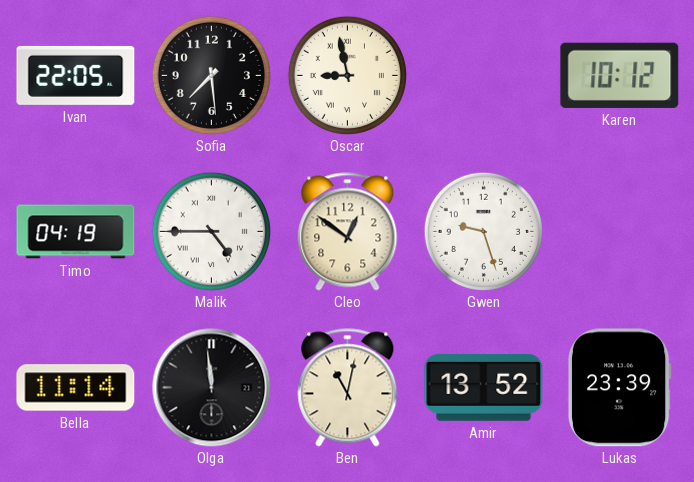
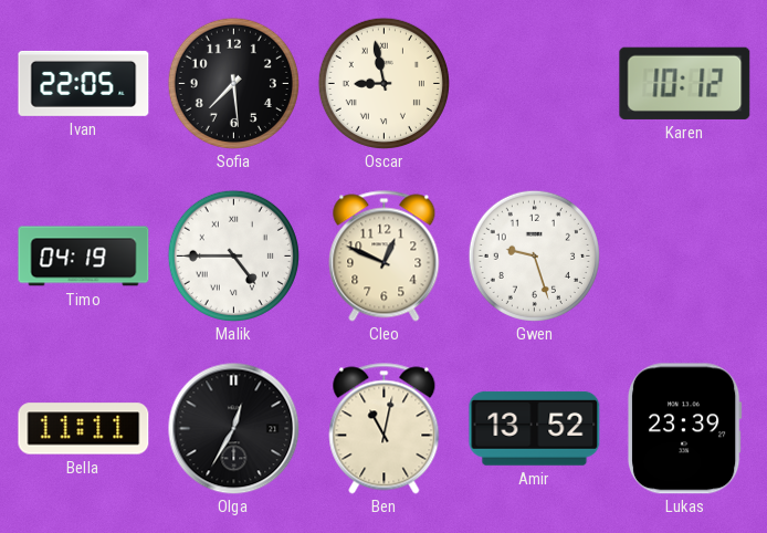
Cleo: 12:51 -> 12:49
Bella: 11:14 -> 11:11
Olga: 11:59 -> 12:35
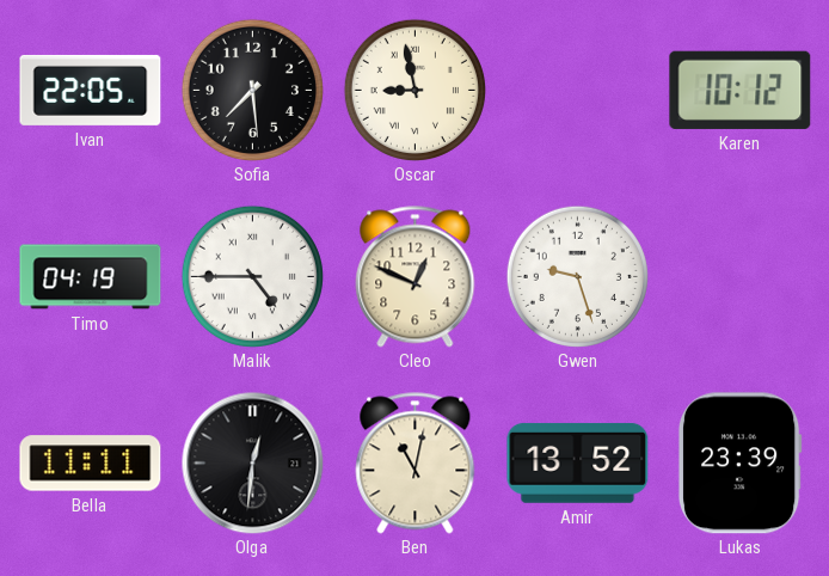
Olga: 12:35 -> 12:31
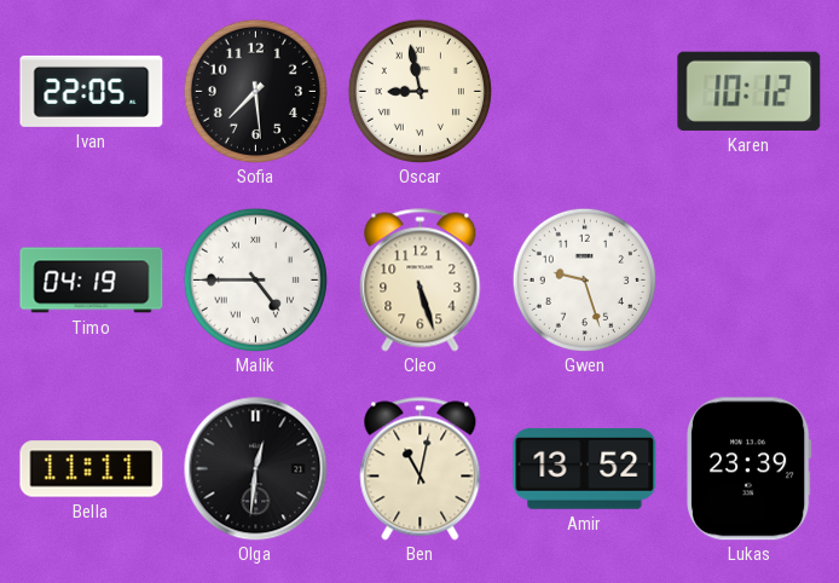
Cleo: 12:49 -> 5:27
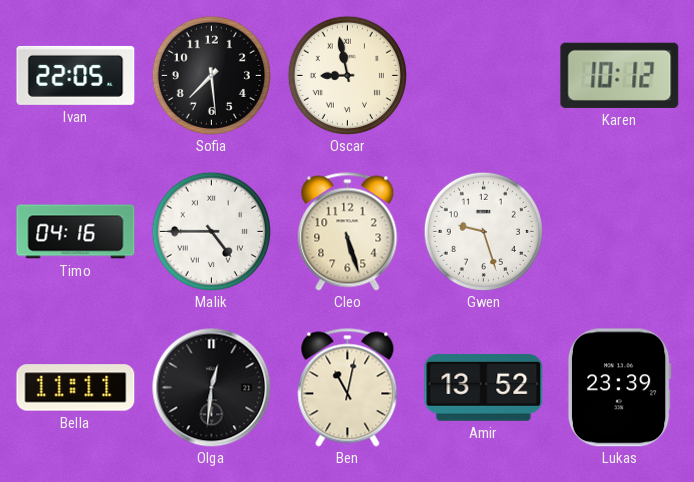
Timo: 04:19 -> 04:16
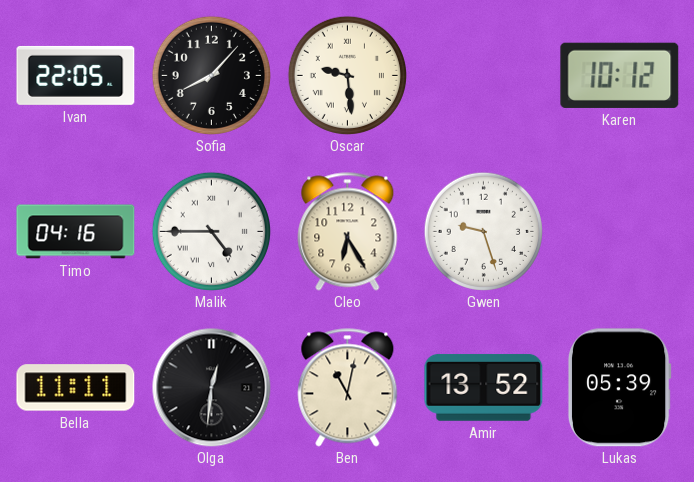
Sofia: 7:29 -> 8:07
Oscar: 8:58 -> 9:29
Cleo: 5:27 -> 6:25
Lukas: 23:39 -> 05:39
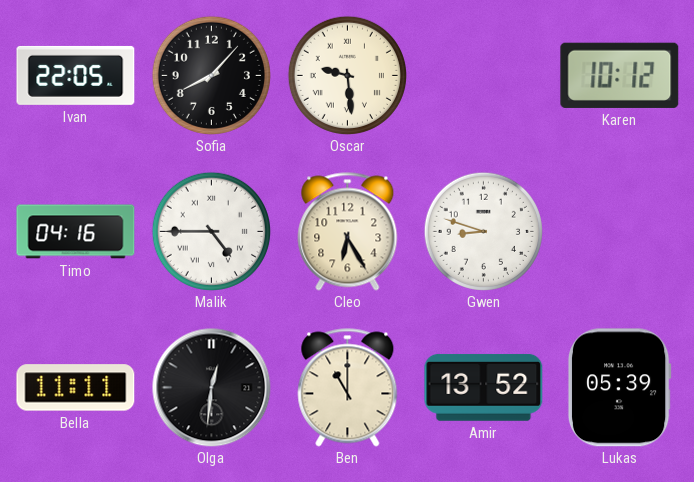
Gwen: 9:27 -> 8:48
Ben: 11:02 -> 11:00
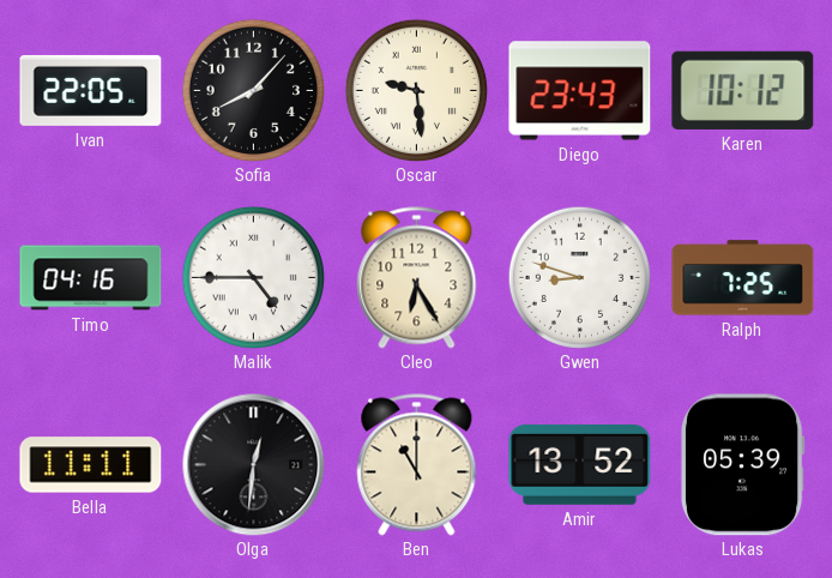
Diego: none -> 23:43
Ralph: none -> 7:25
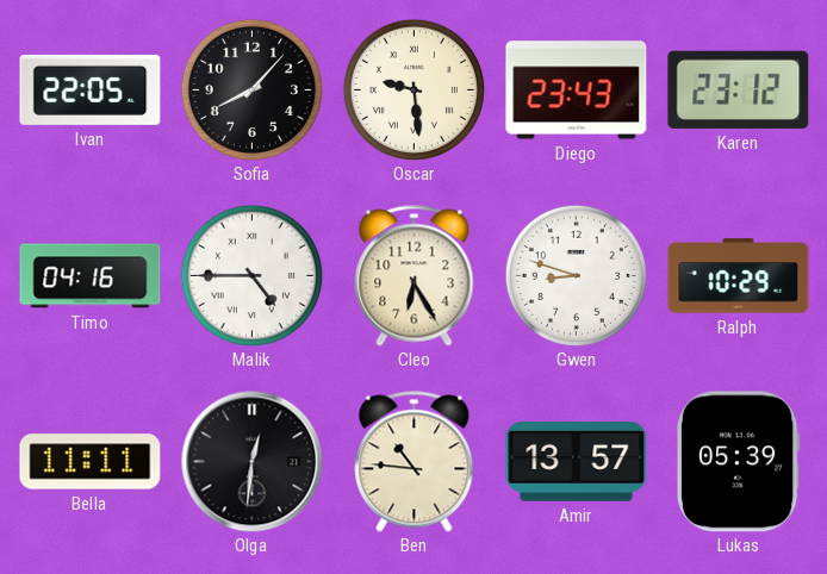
Karen: 10:12 -> 23:12
Ralph: 7:25 -> 10:29
Ben: 11:00 -> 10:46
Amir: 13:52 -> 13:57
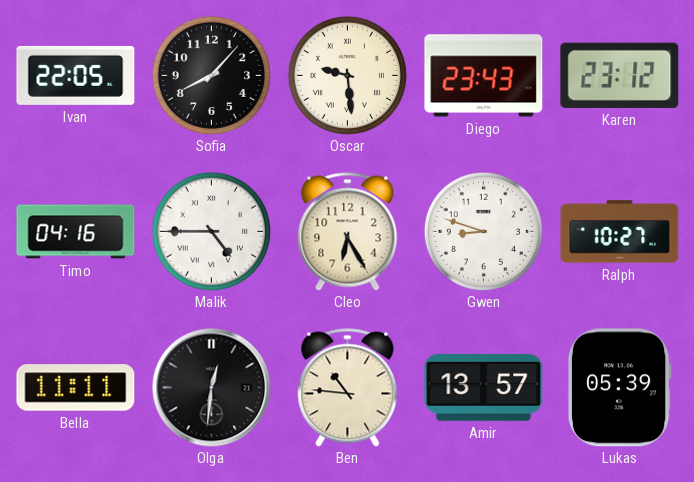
Ralph: 10:29 -> 10:27
